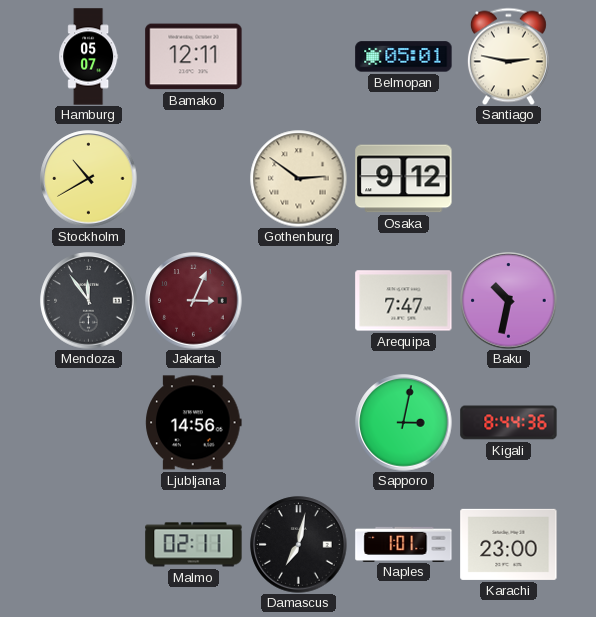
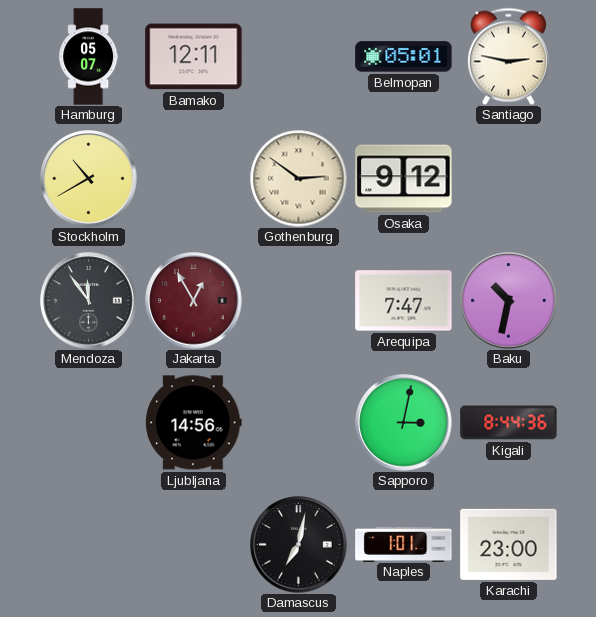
Jakarta: 3:04 -> 12:55
Malmo: 02:11 -> none
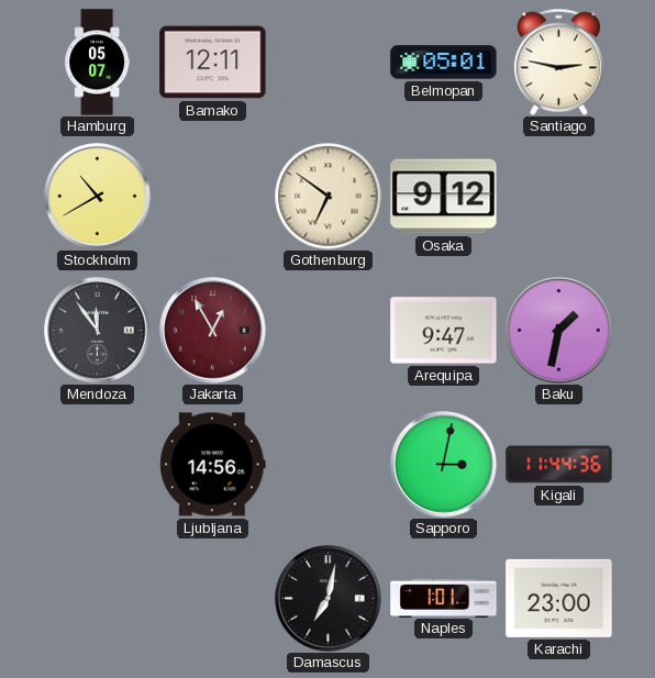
Gothenburg: 2:51 -> 6:51
Arequipa: 7:47 -> 9:47
Baku: 10:32 -> 1:32
Kigali: 8:44 -> 11:44
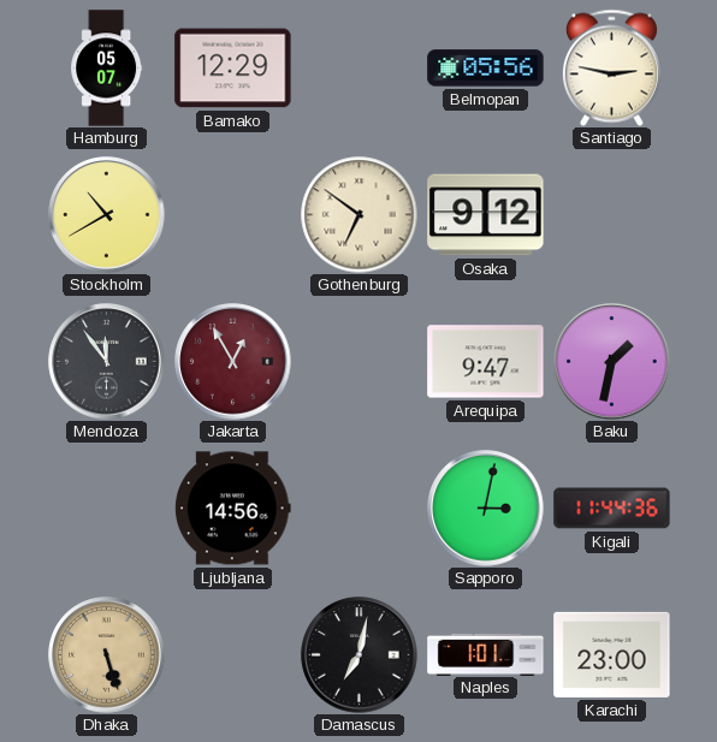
Bamako: 12:11 -> 12:29
Belmopan: 05:01 -> 05:56
Dhaka: none -> 5:27
